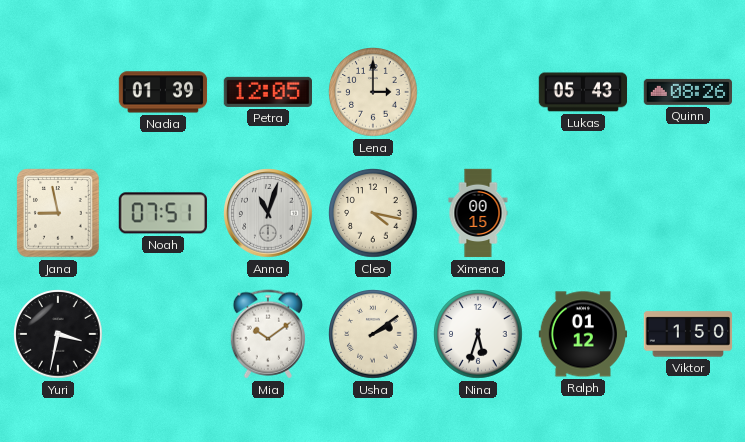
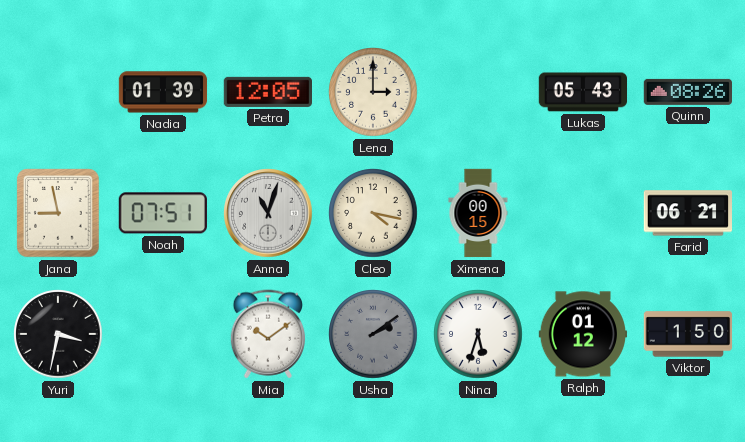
Farid: none -> 06:21
Usha dial: cream -> grey
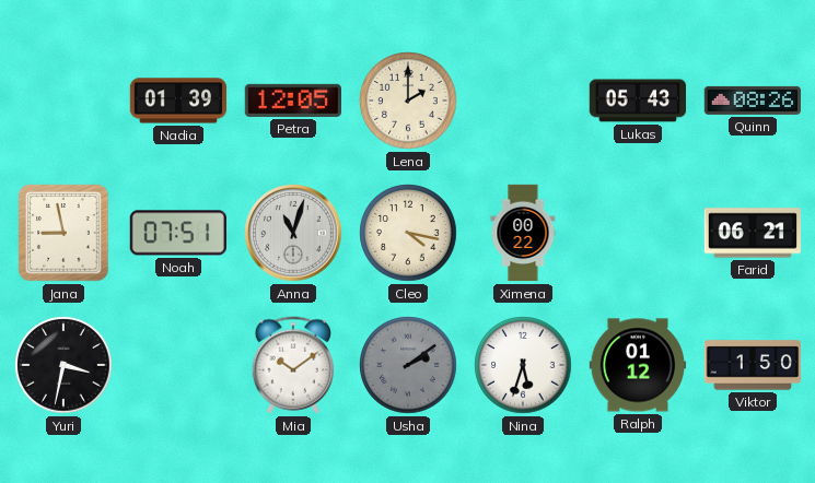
Lena: 3:00 -> 2:00
Ximena: 00:15 -> 00:22
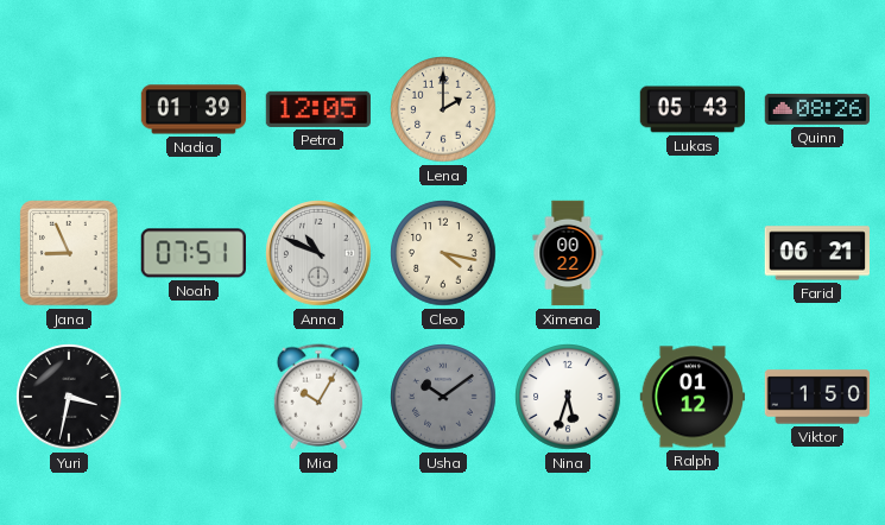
Jana: 8:58 -> 8:56
Anna: 11:03 -> 10:49
Mia: 10:09 -> 10:05
Usha: 2:09 -> 10:09
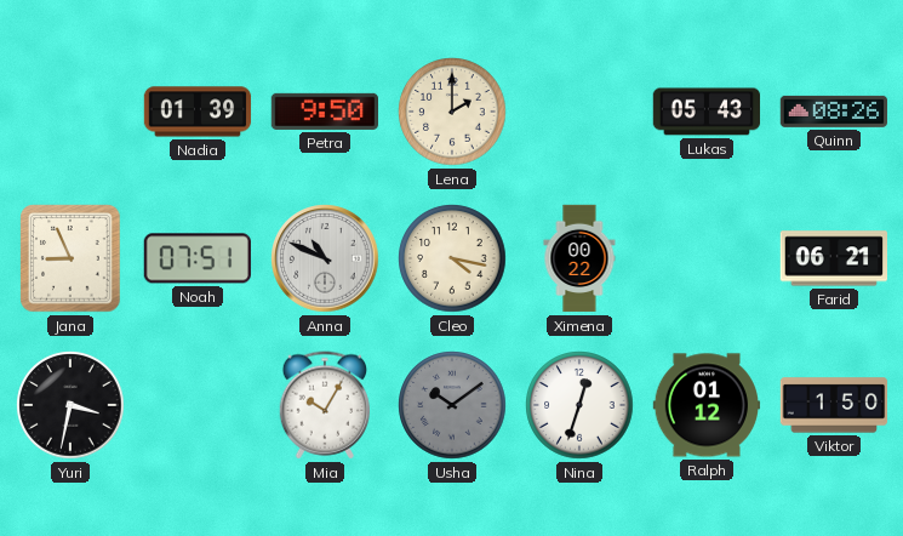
Petra: 12:05 -> 9:50
Nina: 5:33 -> 12:33
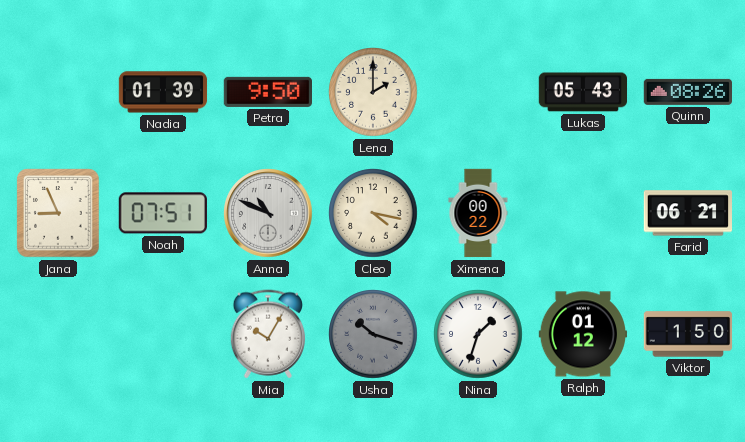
Yuri: 3:32 -> none
Usha: 10:09 -> 10:18
Nina: 12:33 -> 1:33
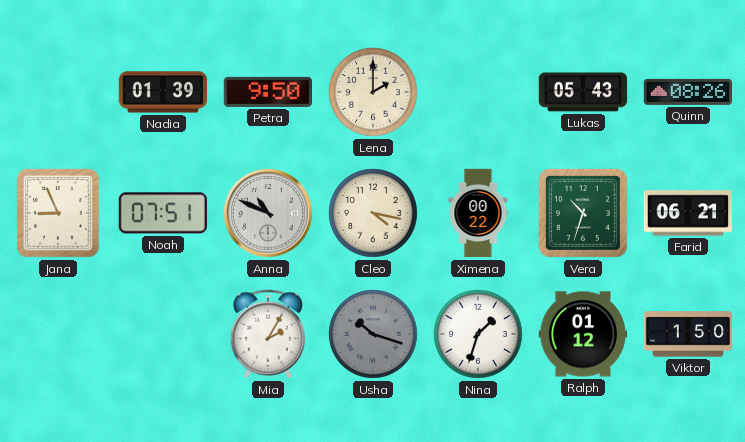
Vera: none -> 10:33
Mia: 10:05 -> 2:05
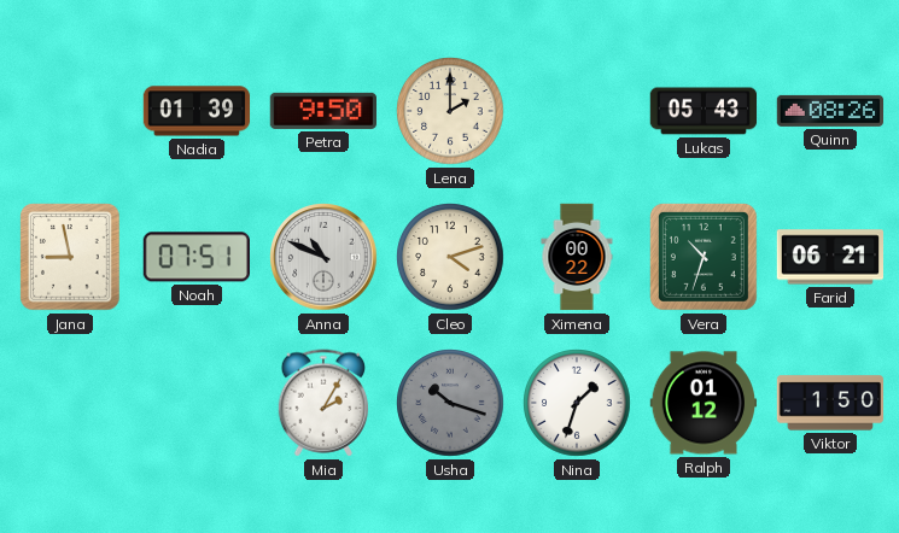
Jana: 8:56 -> 8:58
Cleo: 4:17 -> 4:12
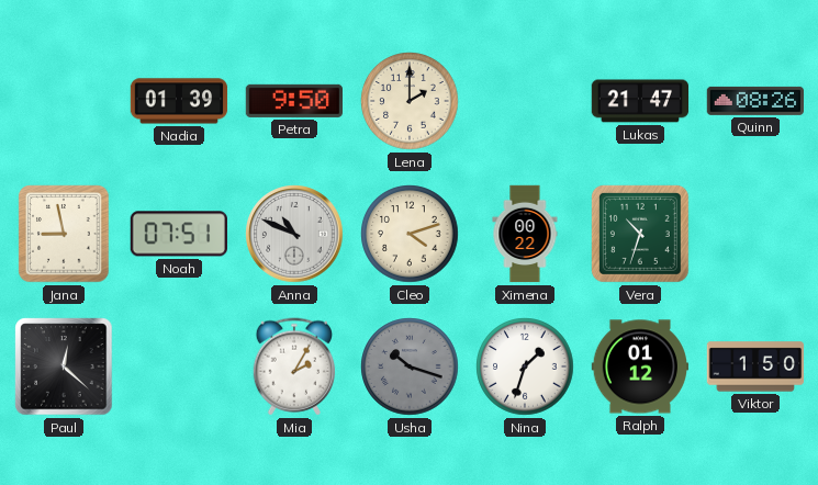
Lukas: 05:43 -> 21:47
Farid: 06:21 -> none
Paul: none -> 12:22
